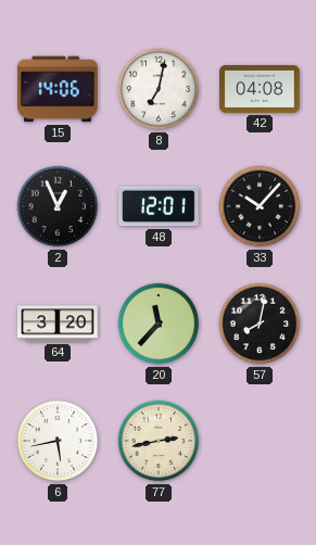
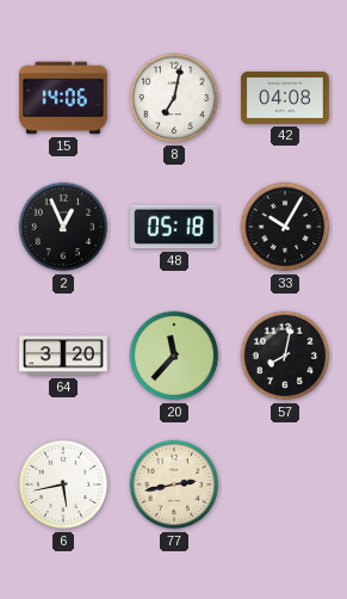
48: 12:01 -> 05:18
33: 10:07 -> 10:05
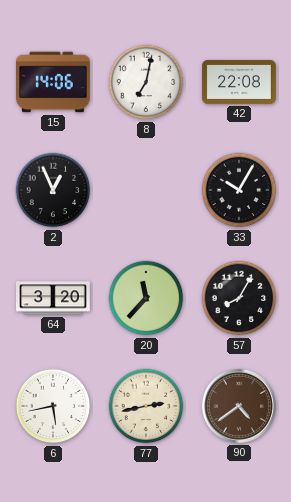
42: 04:08 -> 22:08
48: 05:18 -> none
57: 8:02 -> 8:05
90: none -> 4:39
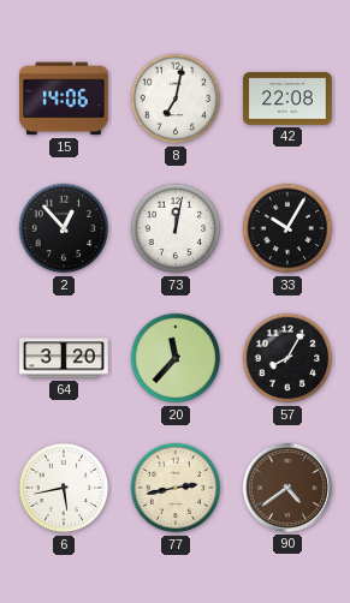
2: 12:56 -> 12:53
73: none -> 12:02
